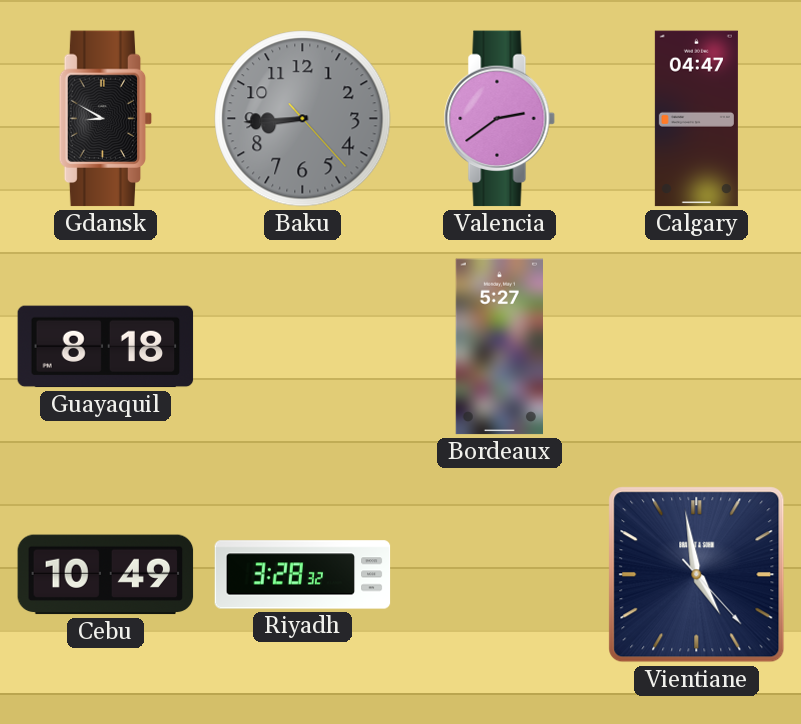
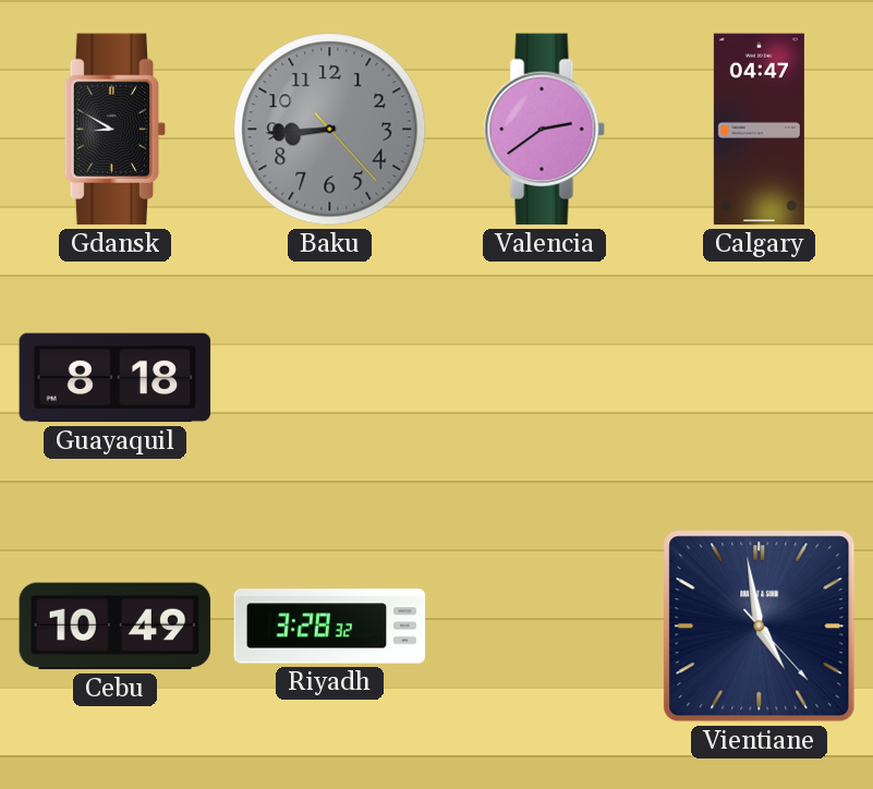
Bordeaux: 5:27 -> none
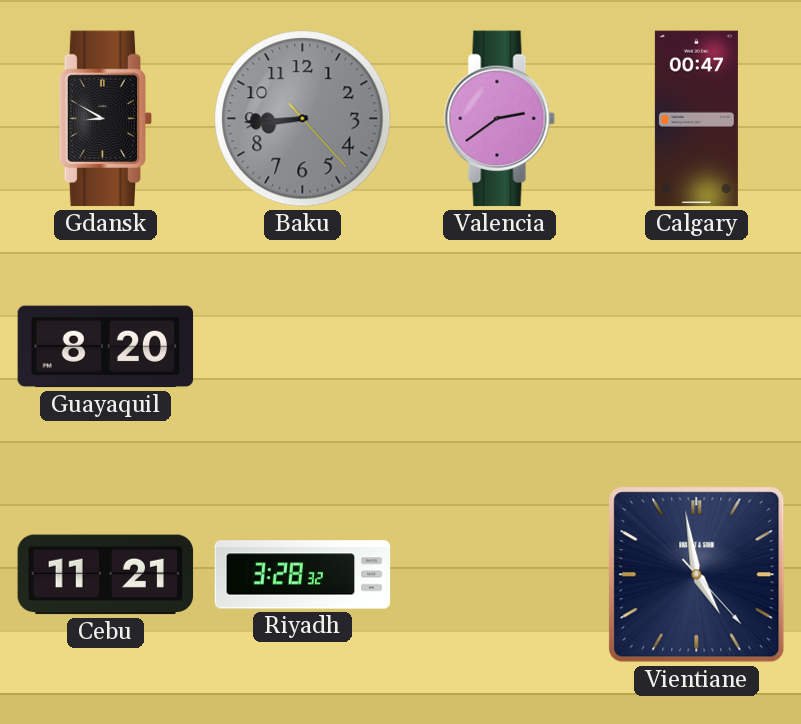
Calgary: 04:47 -> 00:47
Guayaquil: 8:18 -> 8:20
Cebu: 10:49 -> 11:21
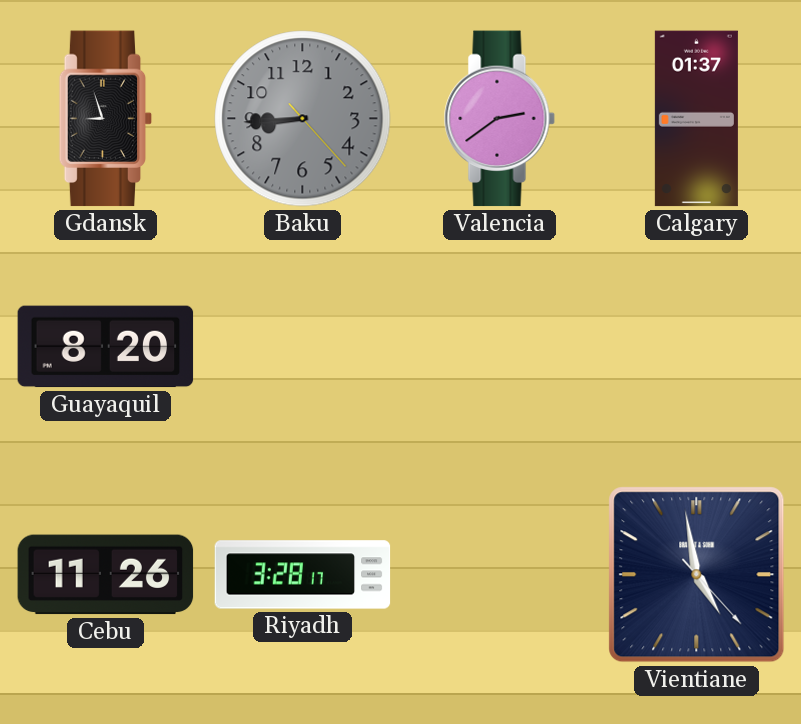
Gdansk: 8:50 -> 8:57
Calgary: 00:47 -> 01:37
Cebu: 11:21 -> 11:26
Riyadh: 3:28:32 -> 3:28:17
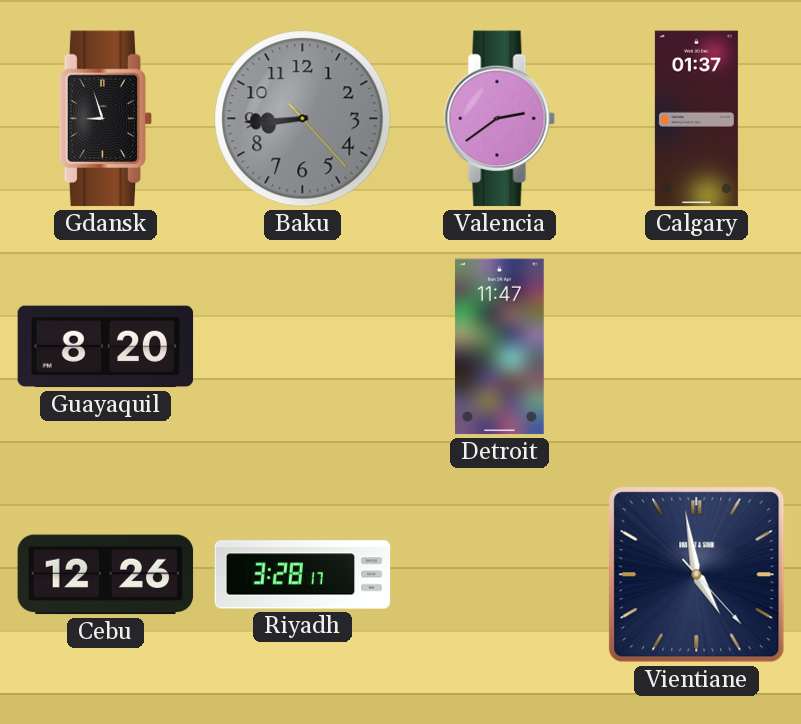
Detroit: none -> 11:47
Cebu: 11:26 -> 12:26
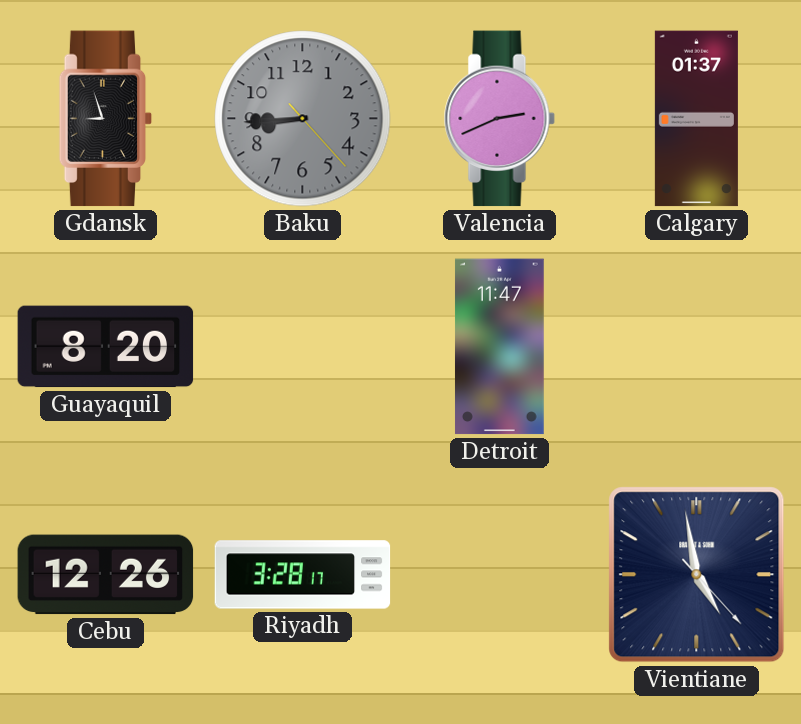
Valencia: 2:39 -> 2:41
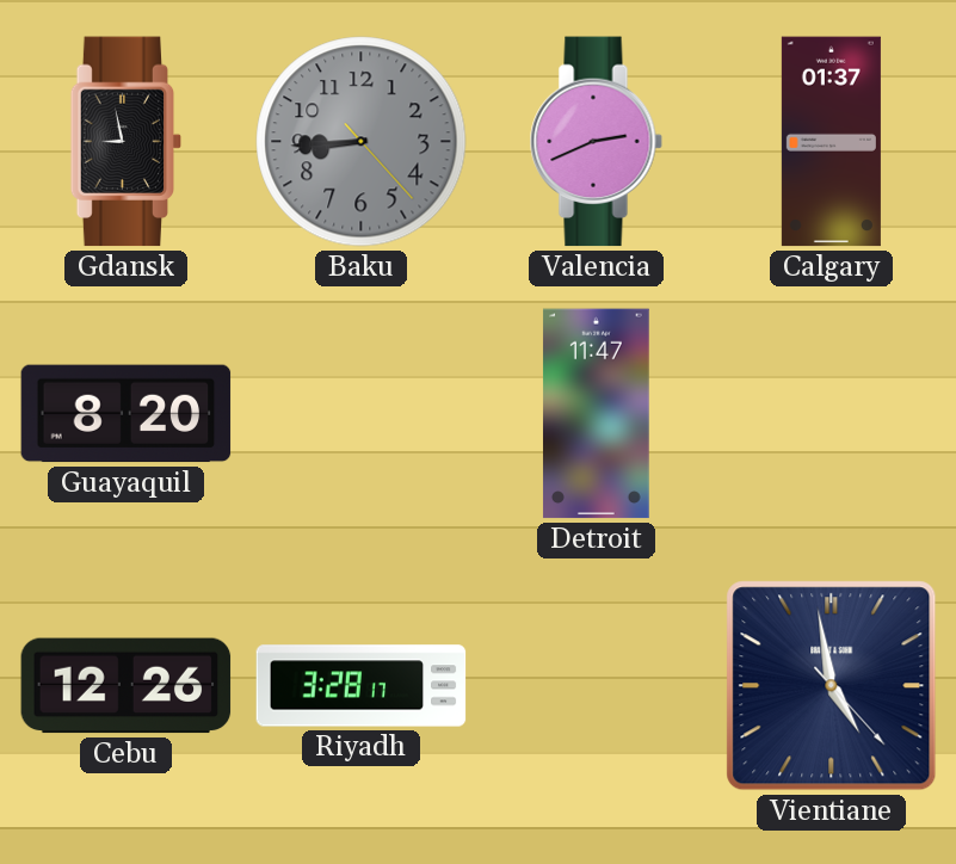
Gdansk: 8:57 -> 8:58
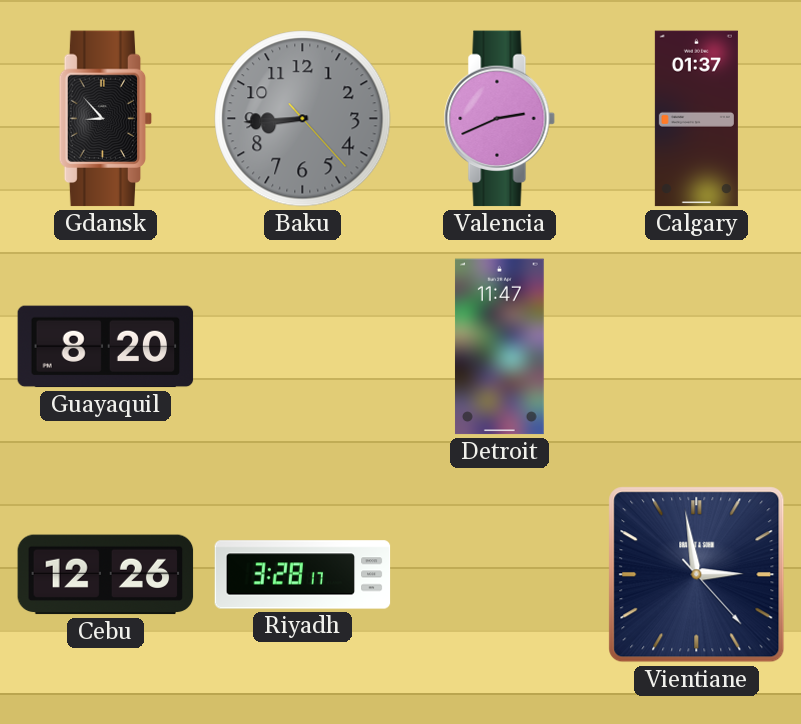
Gdansk: 8:58 -> 8:53
Vientiane: 4:58 -> 2:58
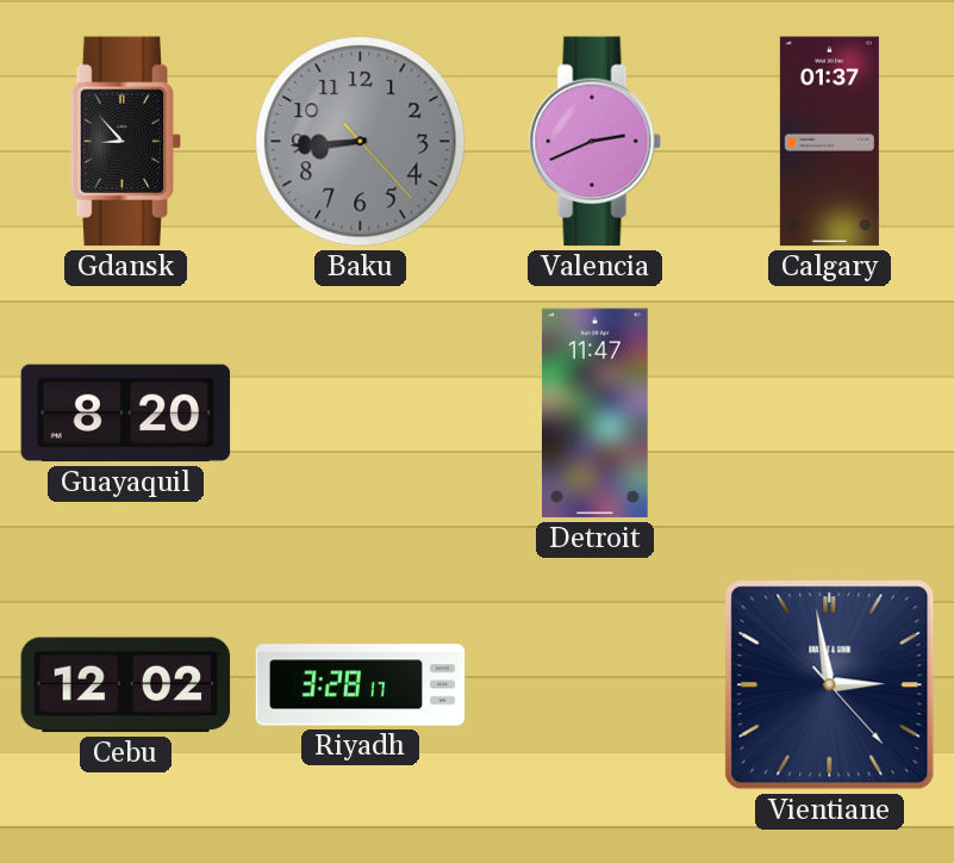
Cebu: 12:26 -> 12:02
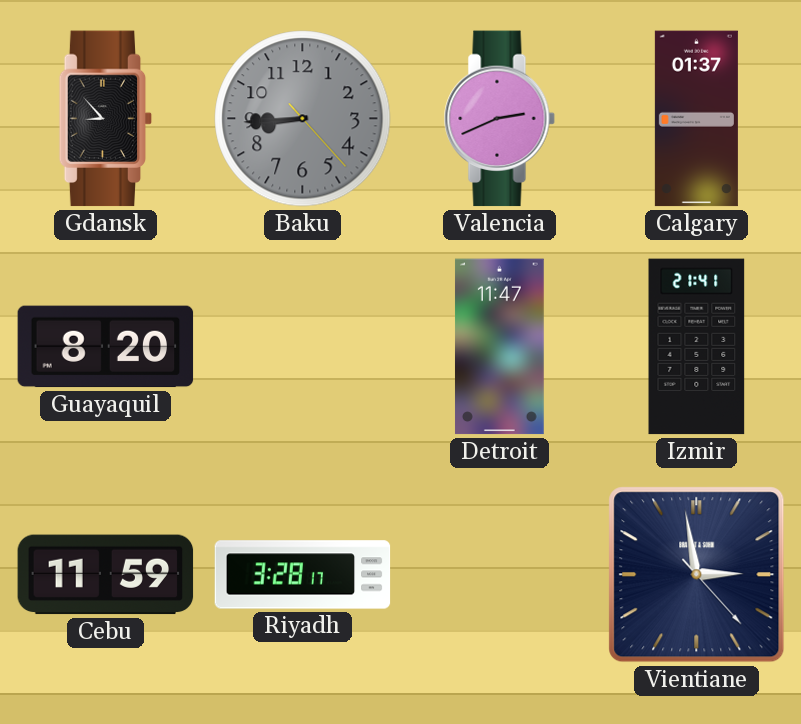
Izmir: none -> 21:41
Cebu: 12:02 -> 11:59
